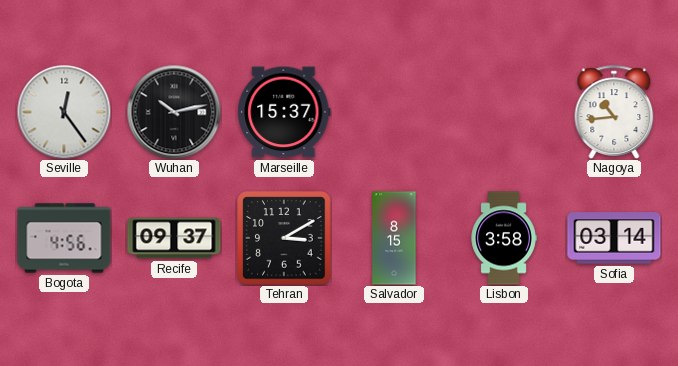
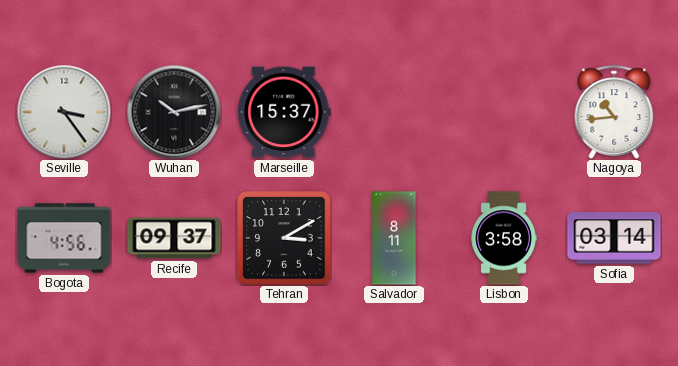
Seville: 12:24 -> 3:24
Salvador: 8:15 -> 8:11
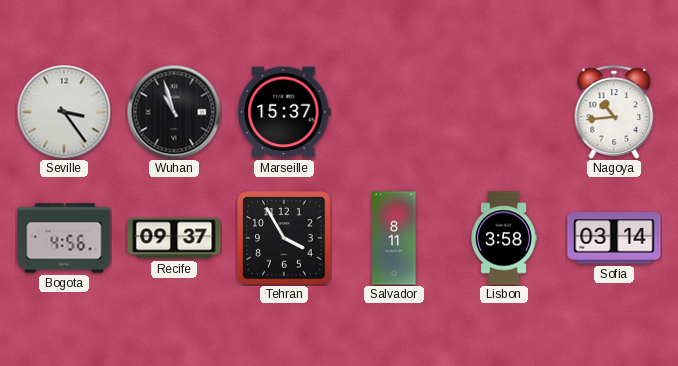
Wuhan: 10:13 -> 10:57
Tehran: 3:10 -> 3:55
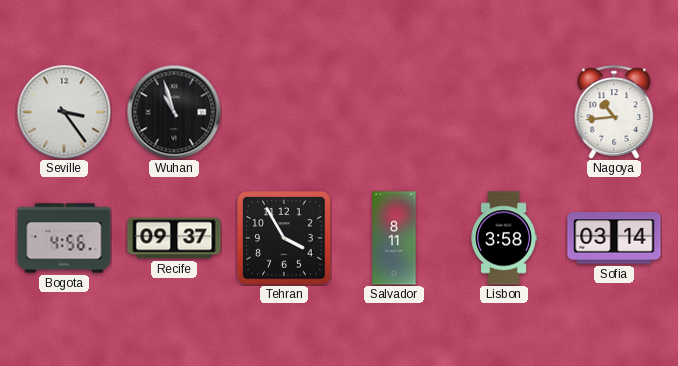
Marseille: 15:37 -> none
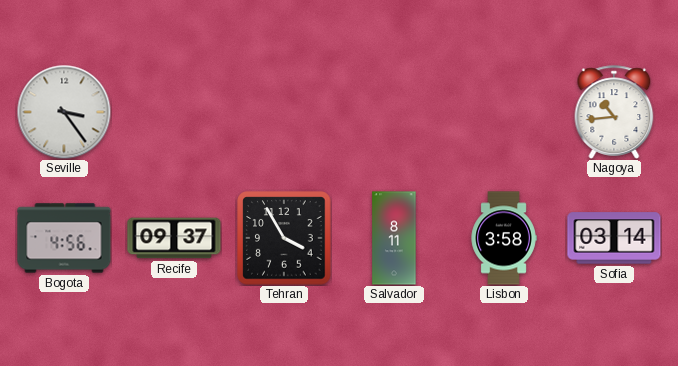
Wuhan: 10:57 -> none
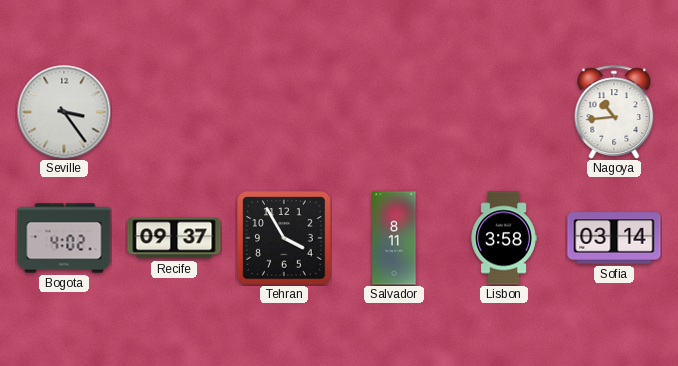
Bogota: 4:56 -> 4:02
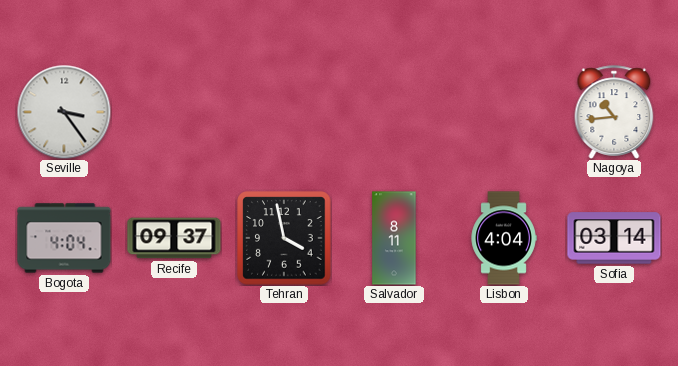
Bogota: 4:02 -> 4:04
Tehran: 3:55 -> 3:58
Lisbon: 3:58 -> 4:04
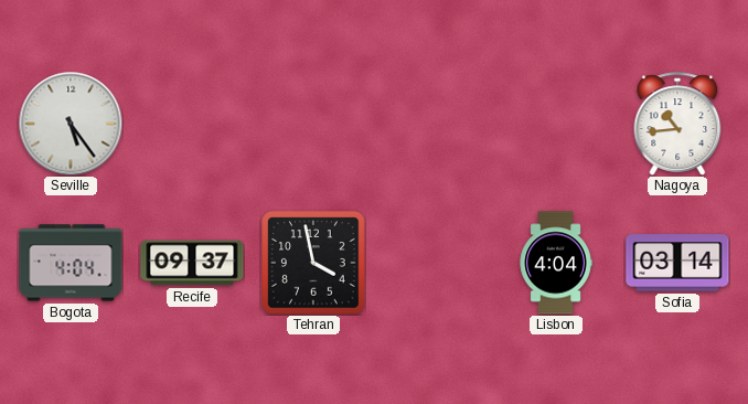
Seville: 3:24 -> 5:24
Salvador: 8:11 -> none
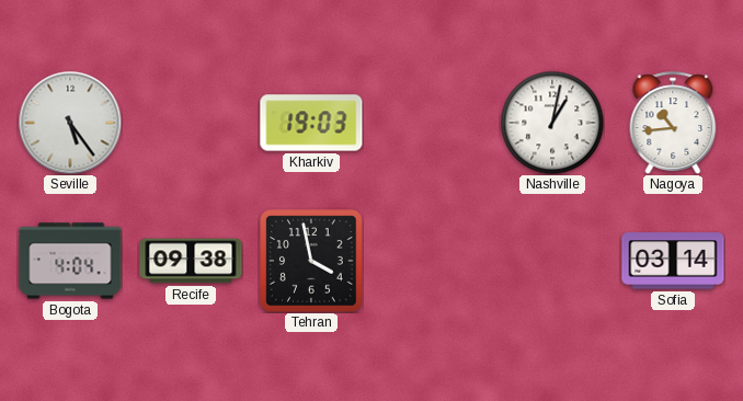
Kharkiv: none -> 19:03
Nashville: none -> 1:02
Recife: 09:37 -> 09:38
Lisbon: 4:04 -> none
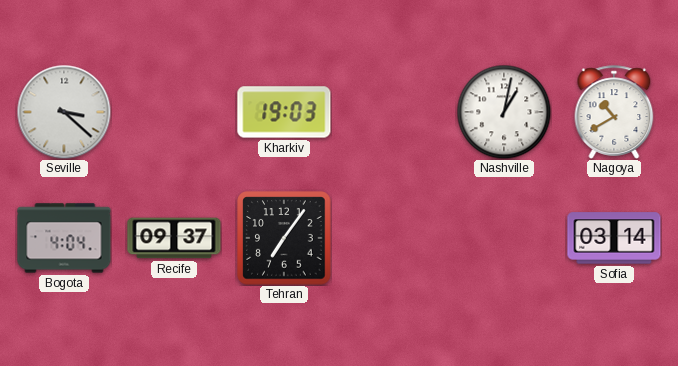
Seville: 5:24 -> 3:22
Nagoya: 10:44 -> 10:40
Recife: 09:38 -> 09:37
Tehran: 3:58 -> 7:06
